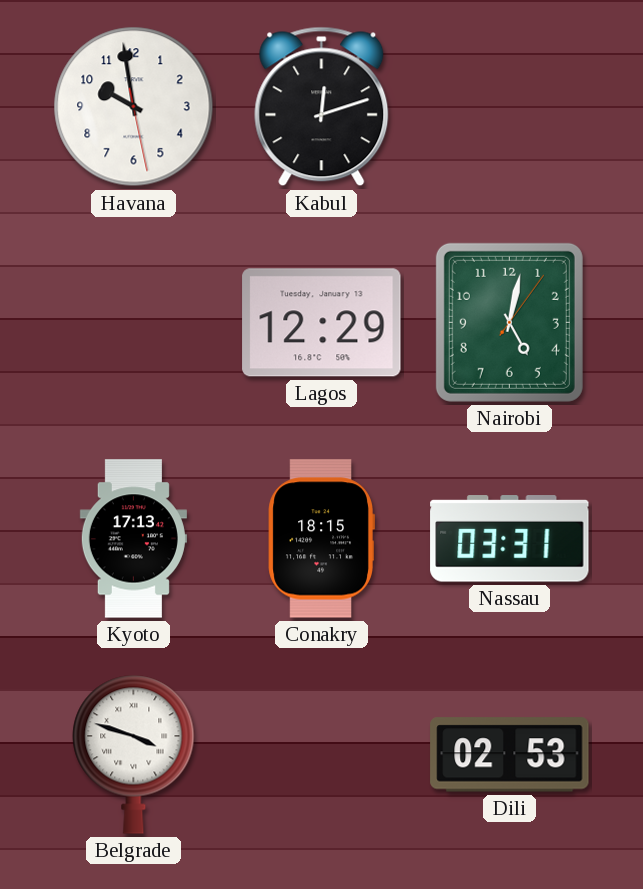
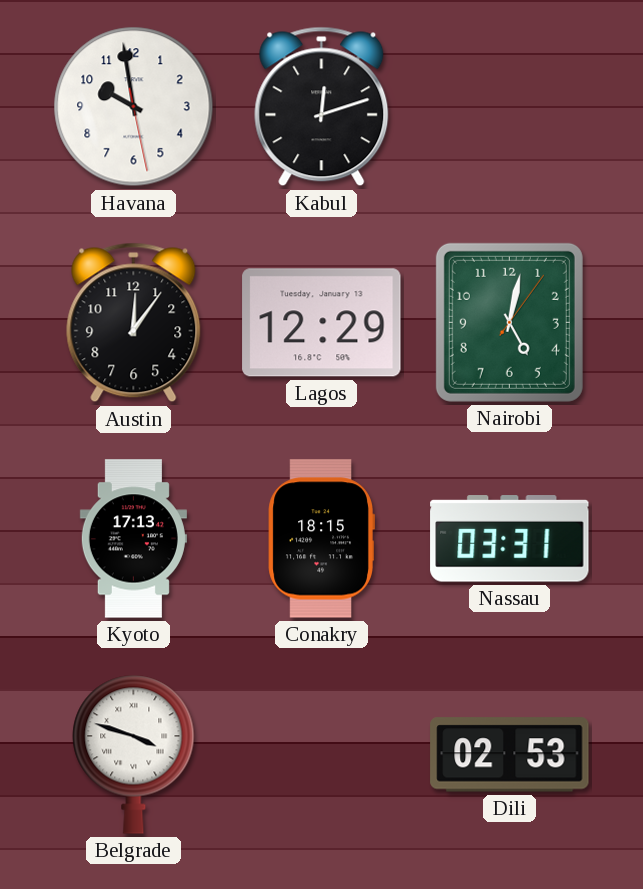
Austin: none -> 12:06
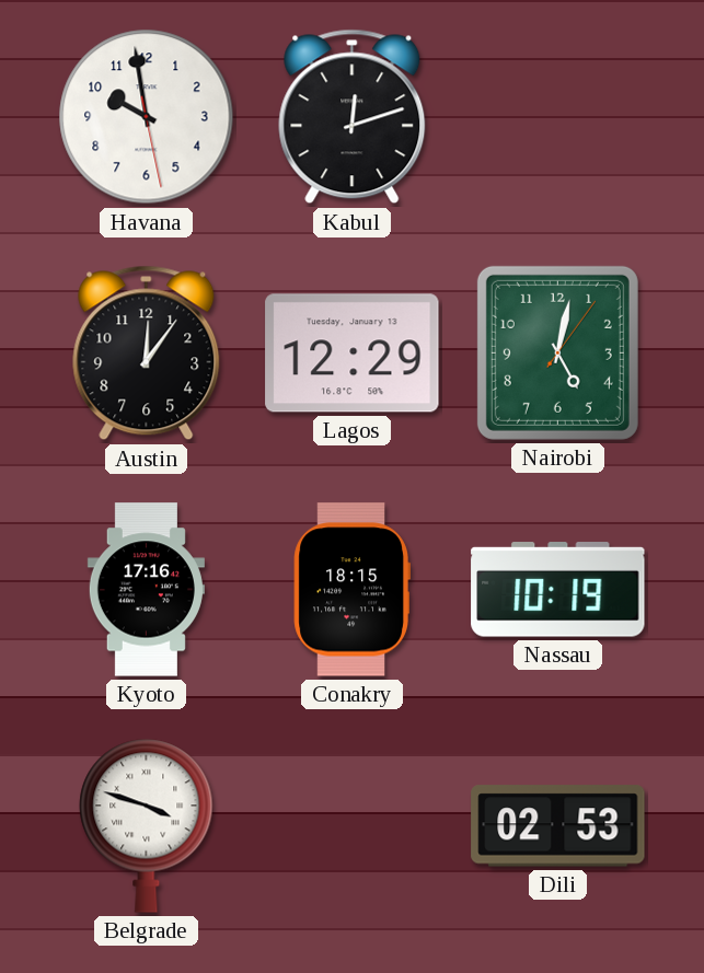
Kyoto: 17:13 -> 17:16
Nassau: 03:31 -> 10:19
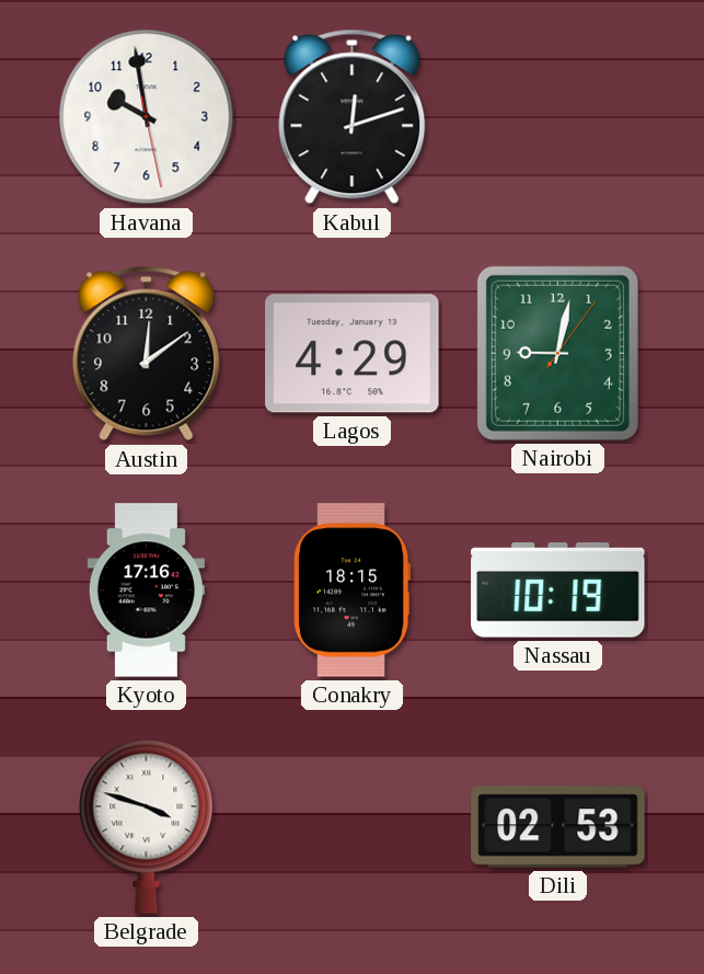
Austin: 12:06 -> 12:09
Lagos: 12:29 -> 4:29
Nairobi: 5:02 -> 9:02
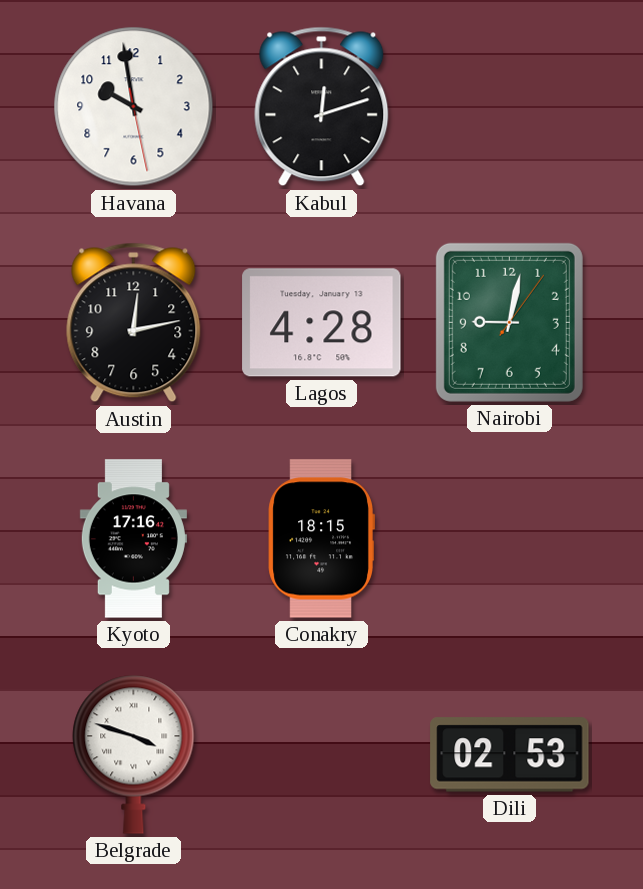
Austin: 12:09 -> 12:13
Lagos: 4:29 -> 4:28
Nassau: 10:19 -> none
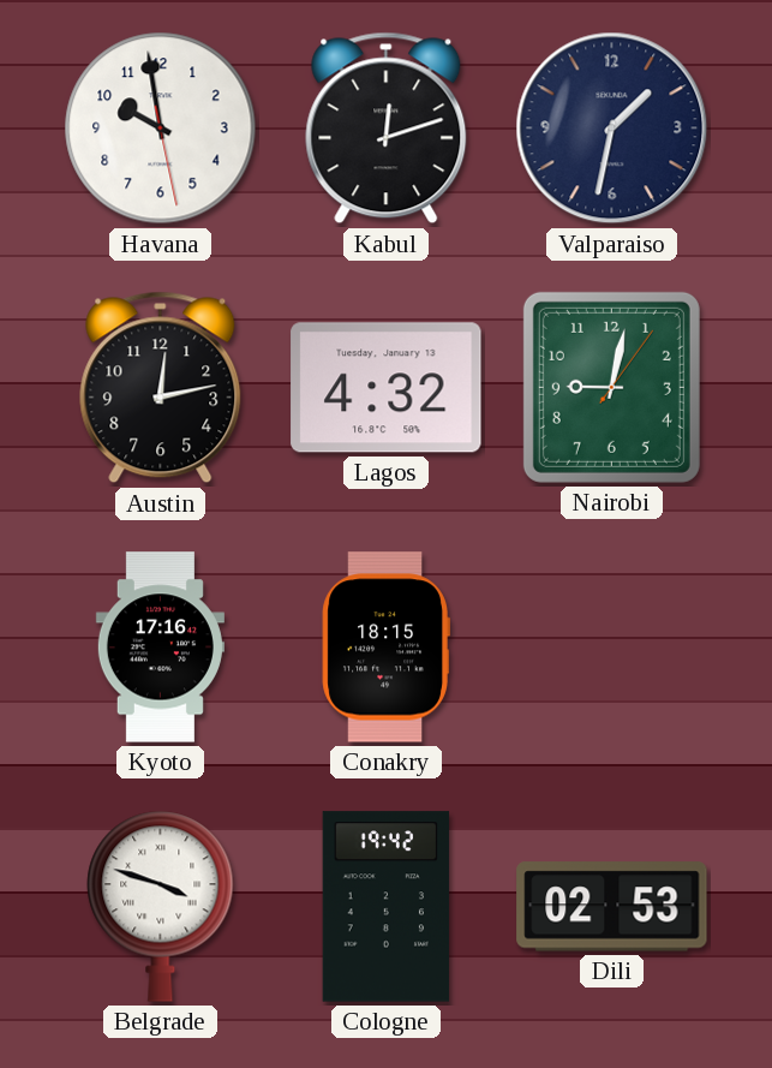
Valparaiso: none -> 1:32
Lagos: 4:28 -> 4:32
Cologne: none -> 19:42
